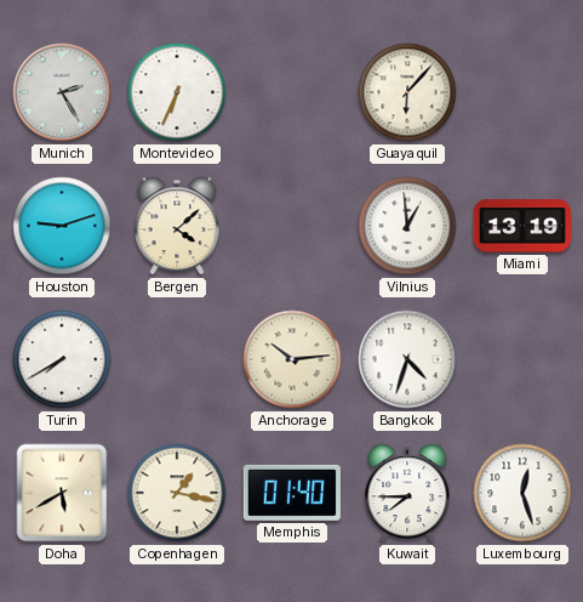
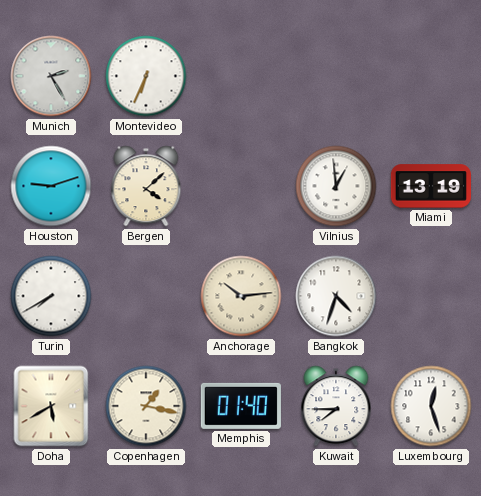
Guayaquil: 6:07 -> none
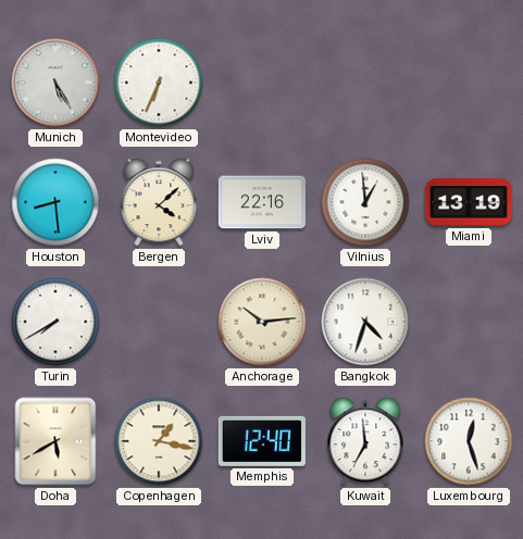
Munich: 2:25 -> 5:25
Houston: 9:12 -> 8:29
Lviv: none -> 22:16
Memphis: 01:40 -> 12:40
Kuwait: 7:45 -> 6:59
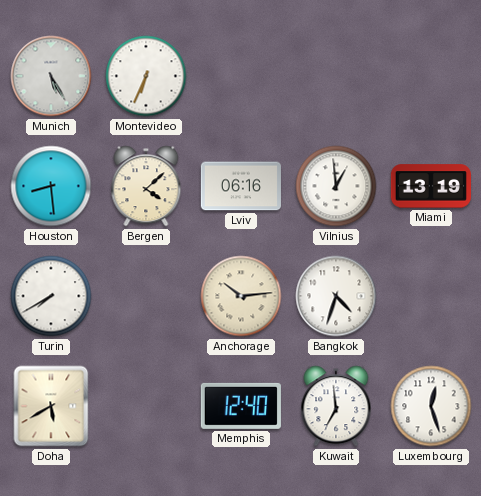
Lviv: 22:16 -> 06:16
Copenhagen: 1:17 -> none
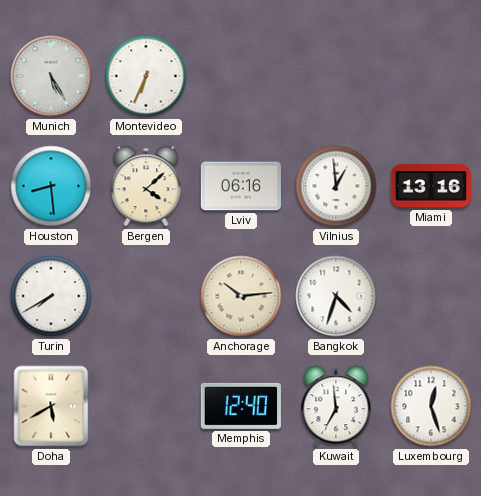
Miami: 13:19 -> 13:16
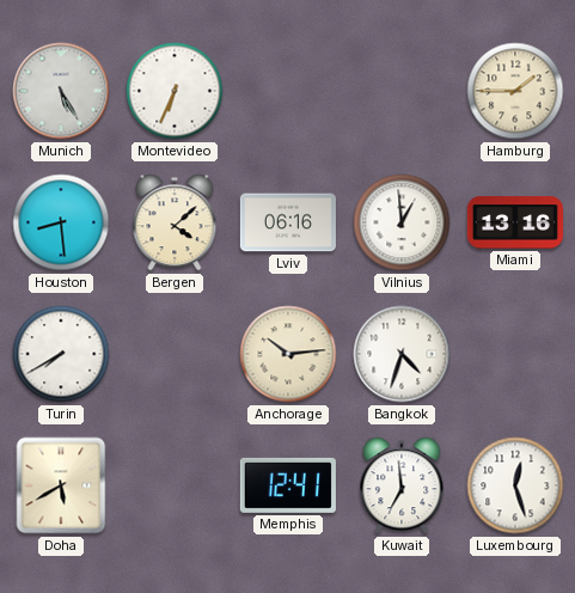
Hamburg: none -> 1:45
Memphis: 12:40 -> 12:41
